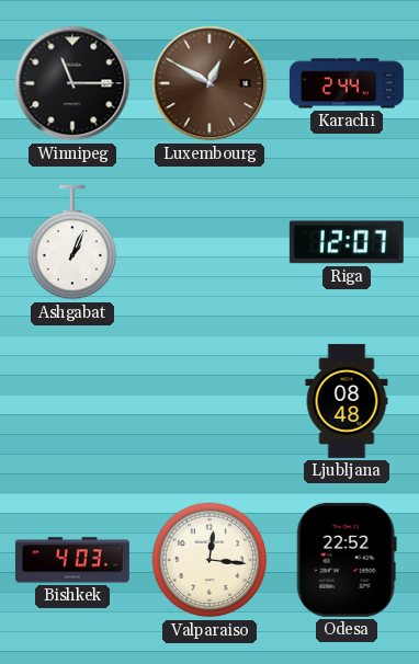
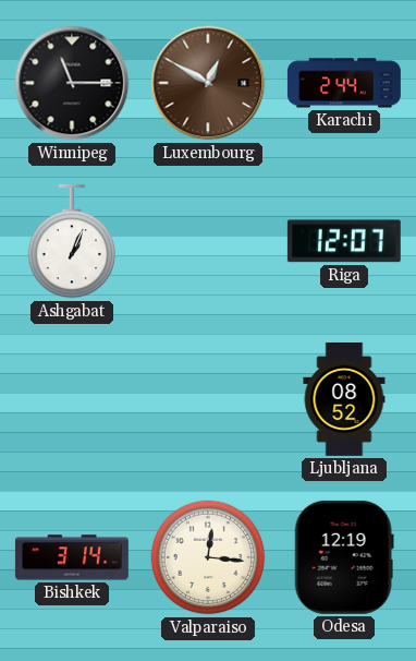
Ljubljana: 08:48 -> 08:52
Bishkek: 4:03 -> 3:14
Odesa: 22:52 -> 12:19
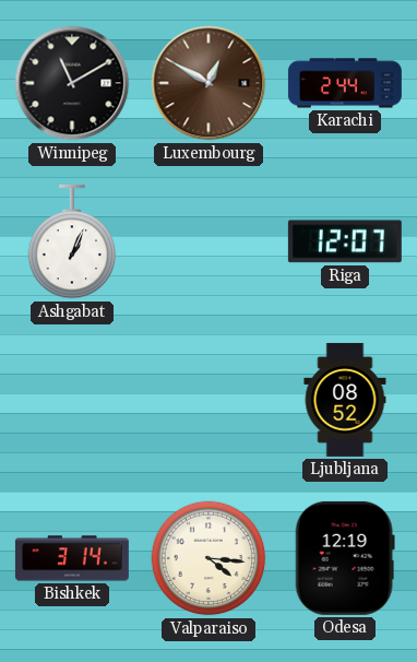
Winnipeg: 11:15 -> 11:10
Valparaiso: 12:16 -> 4:16
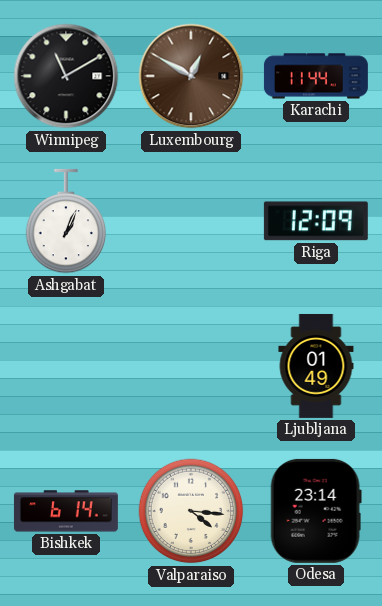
Karachi: 2:44 -> 11:44
Riga: 12:07 -> 12:09
Ljubljana: 08:52 -> 01:49
Bishkek: 3:14 -> 6:14
Odesa: 12:19 -> 23:14
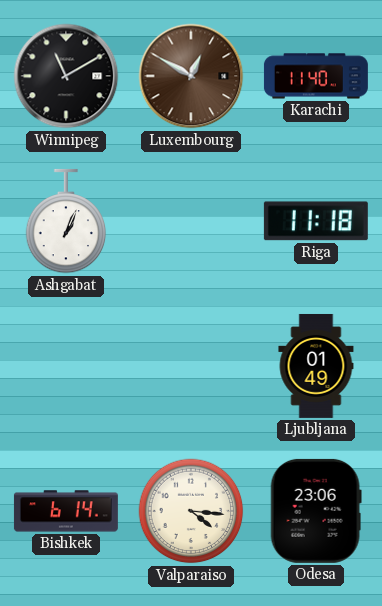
Karachi: 11:44 -> 11:40
Riga: 12:09 -> 11:18
Odesa: 23:14 -> 23:06
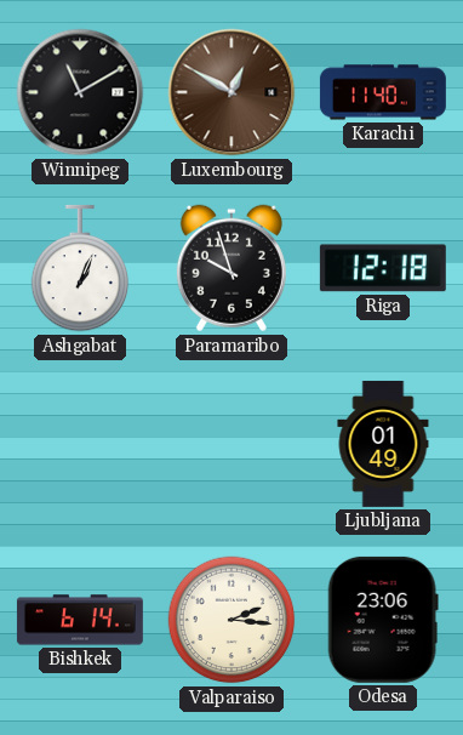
Paramaribo: none -> 9:57
Riga: 11:18 -> 12:18
Valparaiso: 4:16 -> 2:16
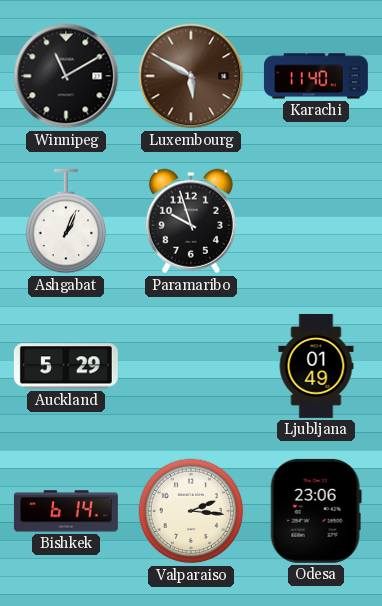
Luxembourg: 12:50 -> 5:50
Riga: 12:18 -> none
Auckland: none -> 5:29
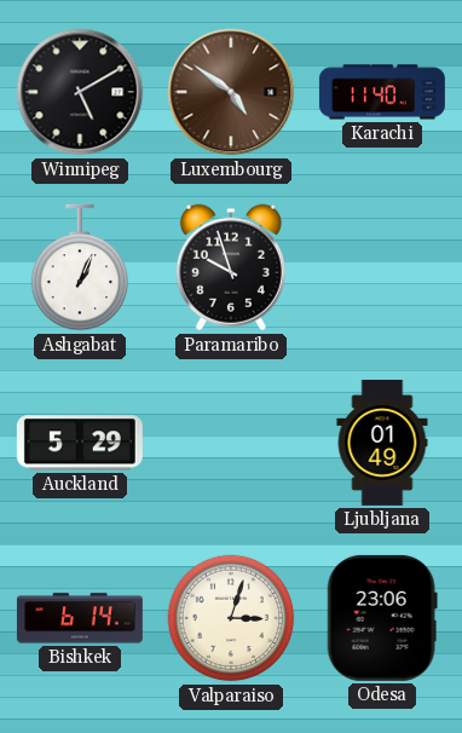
Winnipeg: 11:10 -> 5:10
Luxembourg: 5:50 -> 4:51
Valparaiso: 2:16 -> 3:03
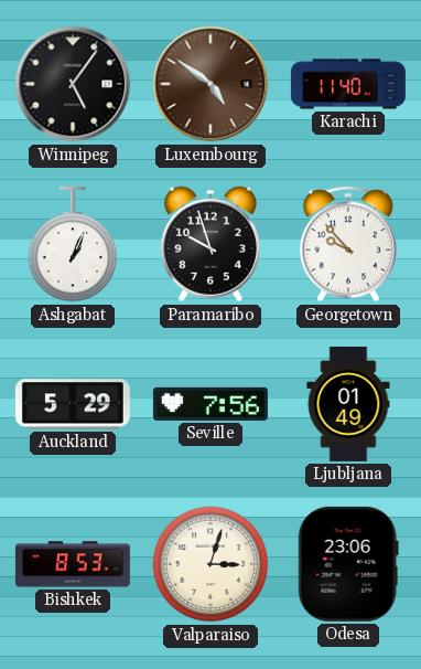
Winnipeg: 5:10 -> 5:06
Georgetown: none -> 9:53
Seville: none -> 7:56
Bishkek: 6:14 -> 8:53
